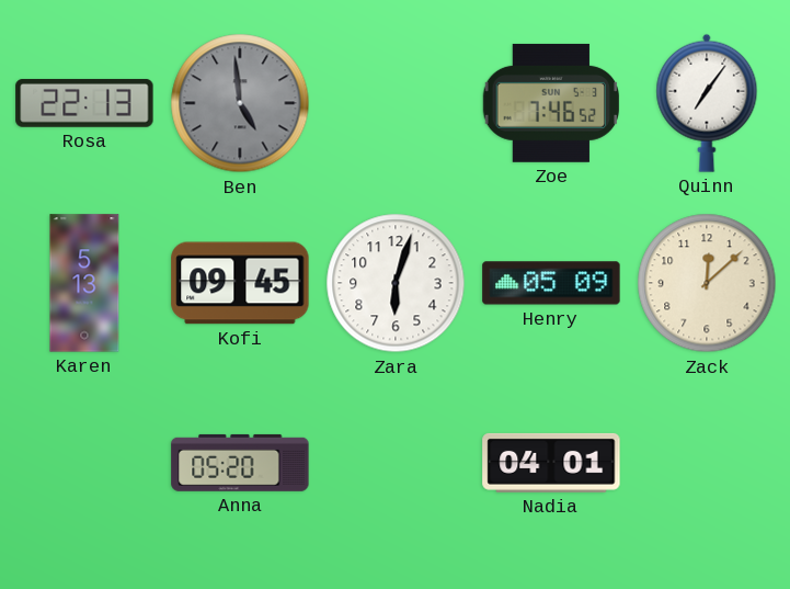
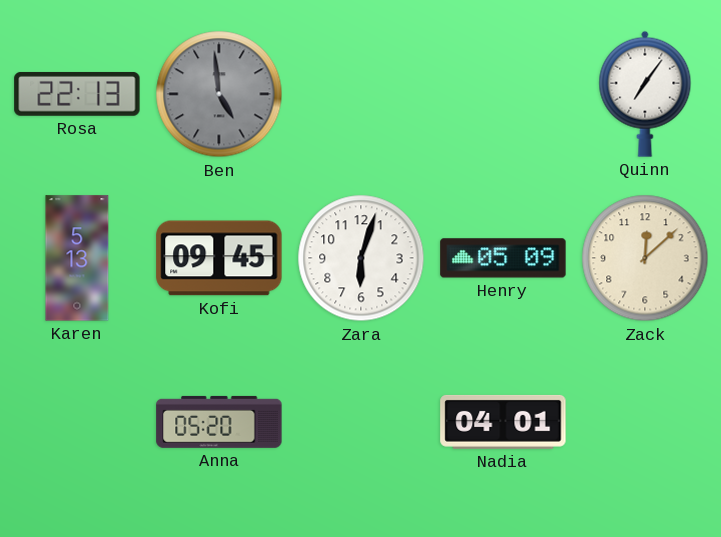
Zoe: 7:46 -> none
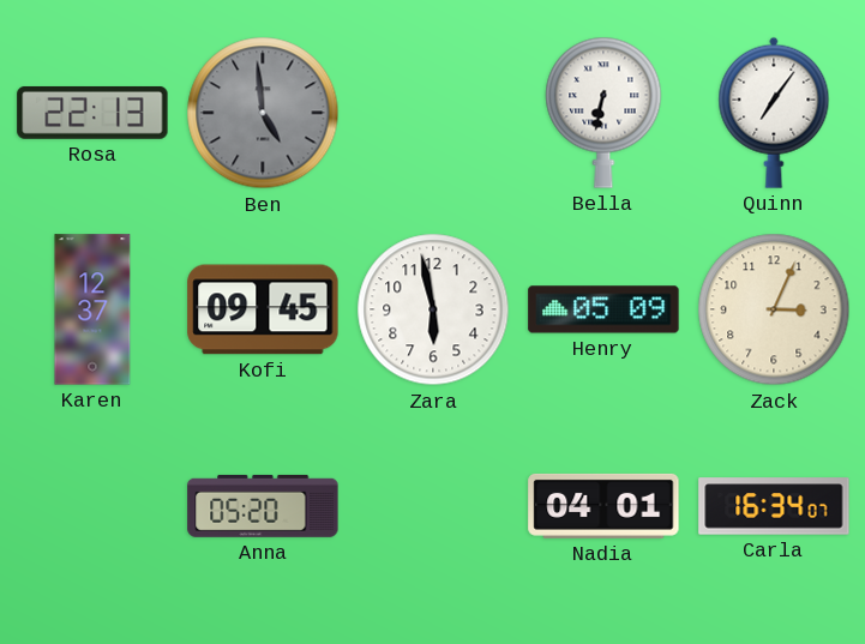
Bella: none -> 6:32
Karen: 5:13 -> 12:37
Zara: 6:03 -> 5:58
Zack: 12:08 -> 3:04
Carla: none -> 16:34
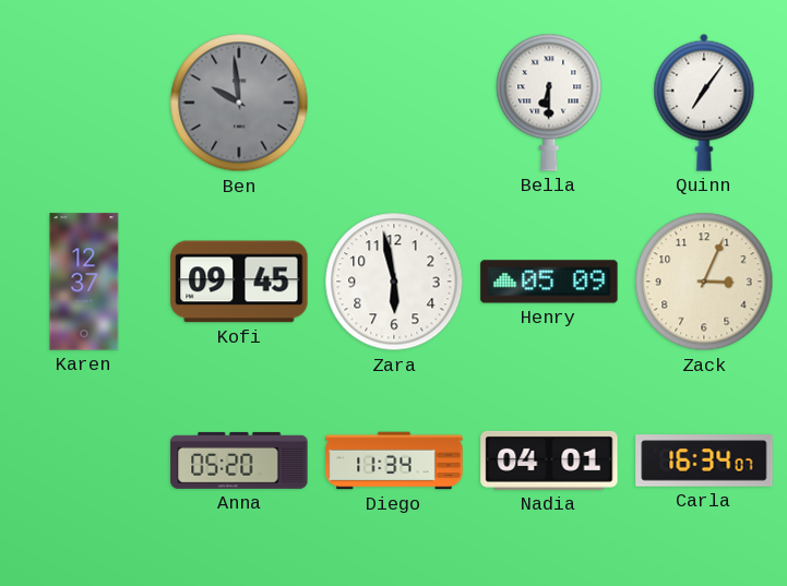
Rosa: 22:13 -> none
Ben: 4:59 -> 9:59
Bella: 6:32 -> 6:30
Diego: none -> 11:34
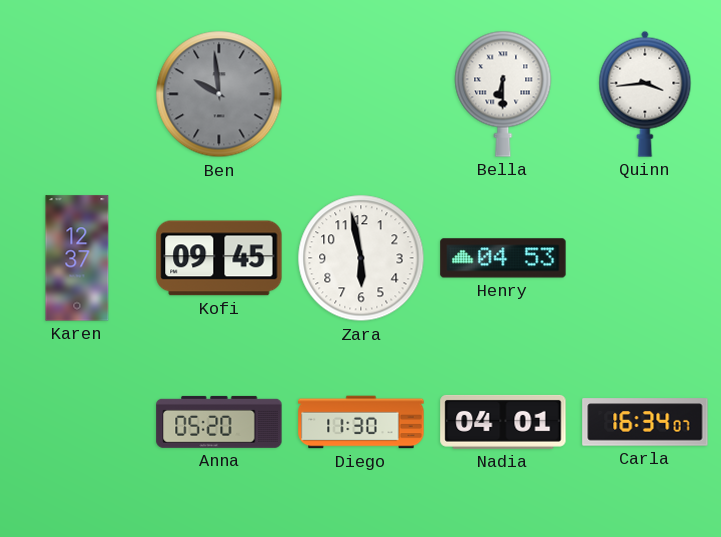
Quinn: 7:06 -> 3:44
Henry: 05:09 -> 04:53
Zack: 3:04 -> none
Diego: 11:34 -> 11:30
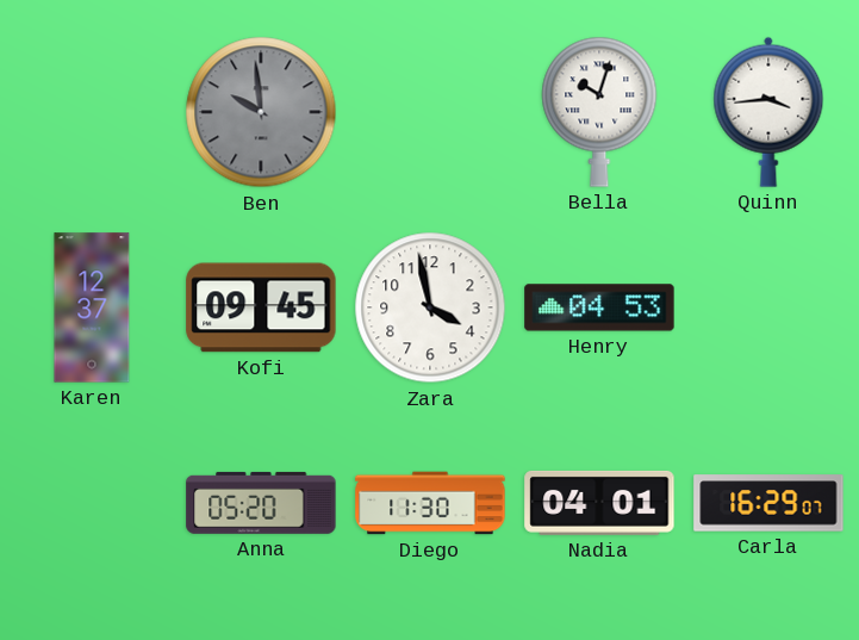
Bella: 6:30 -> 10:03
Zara: 5:58 -> 3:58
Carla: 16:34 -> 16:29
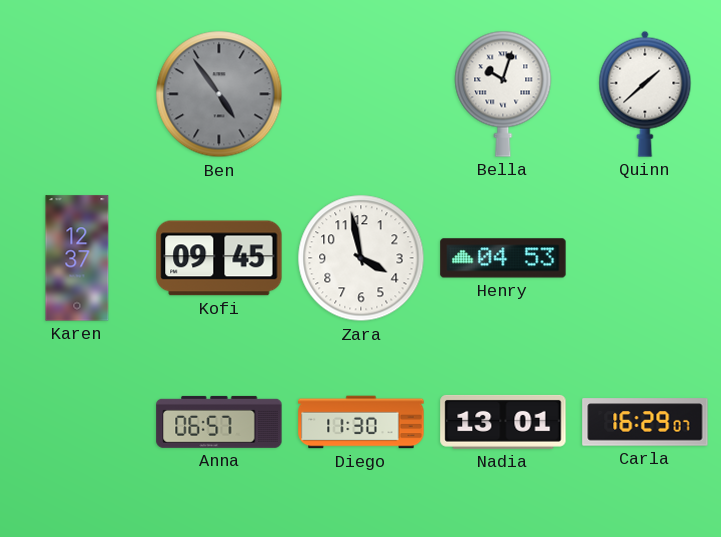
Ben: 9:59 -> 4:54
Quinn: 3:44 -> 1:38
Anna: 05:20 -> 06:57
Nadia: 04:01 -> 13:01
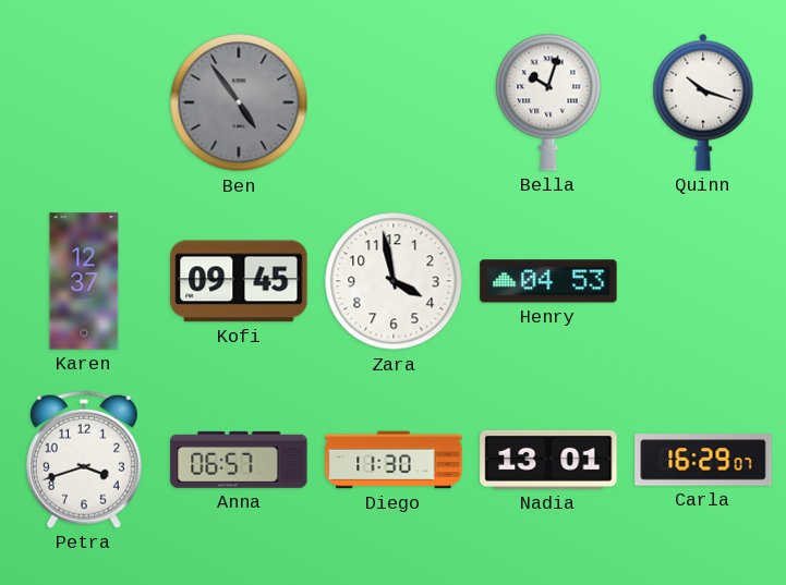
Quinn: 1:38 -> 10:18
Petra: none -> 3:42
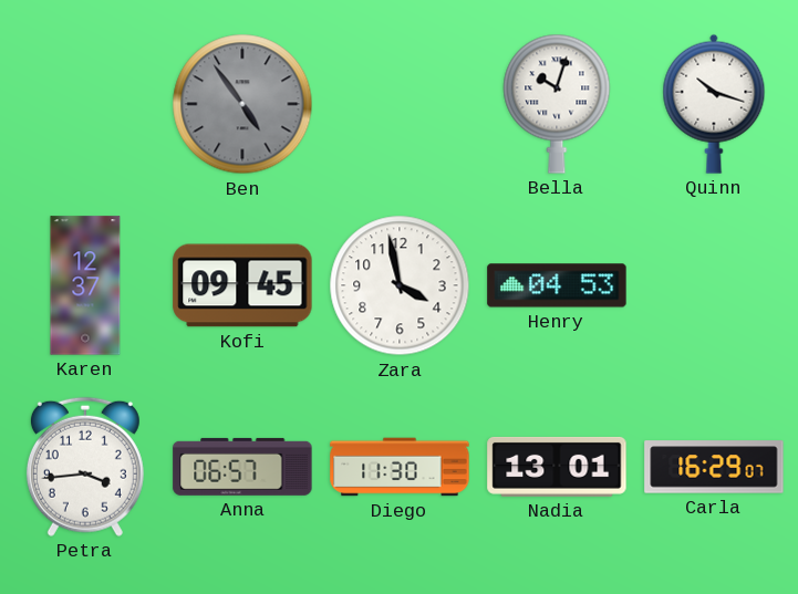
Petra: 3:42 -> 3:44
